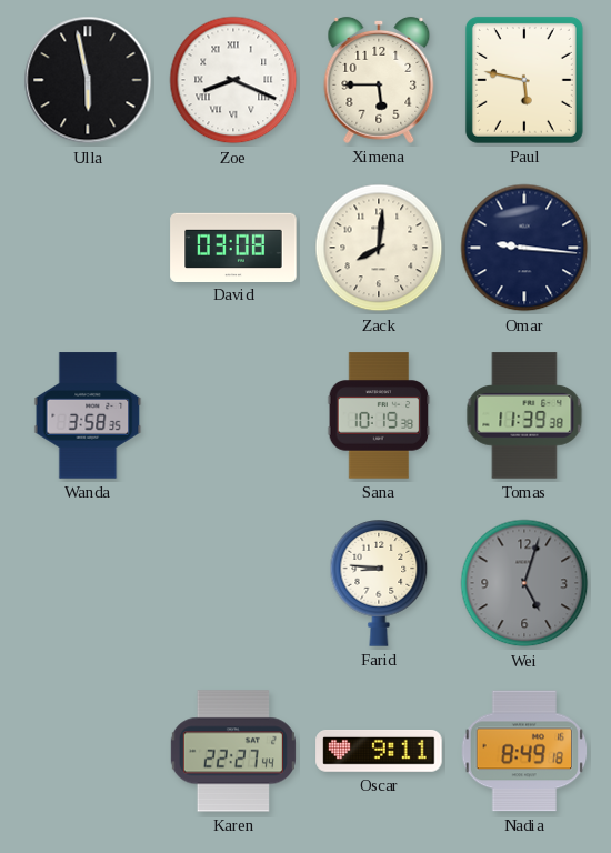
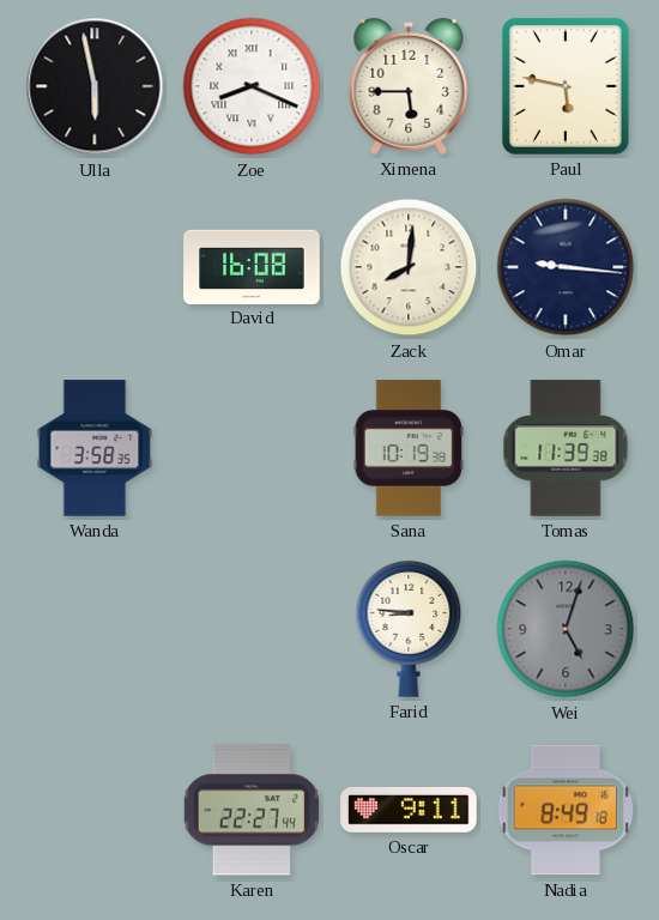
David: 03:08 -> 16:08
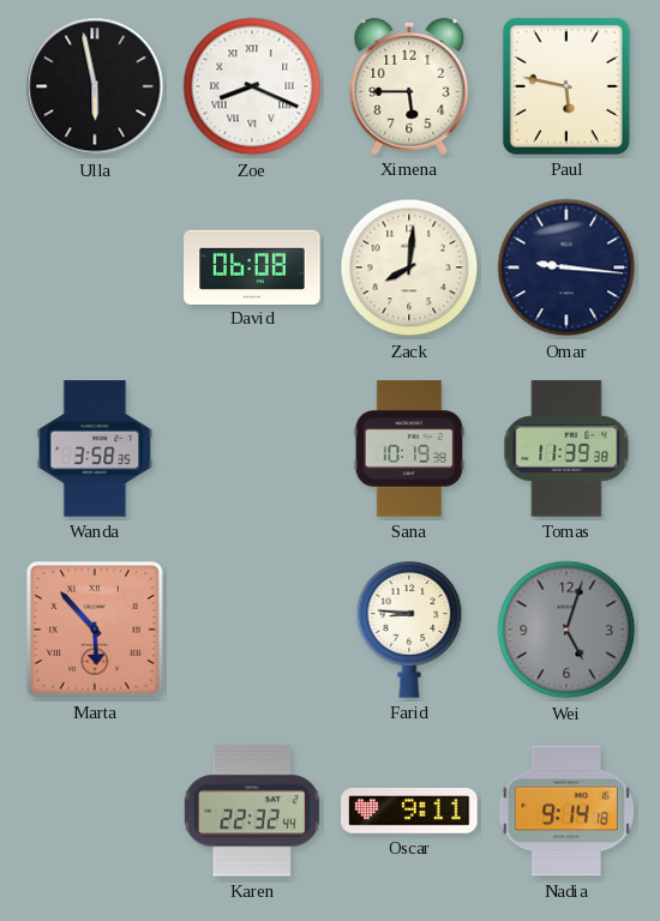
David: 16:08 -> 06:08
Marta: none -> 5:53
Karen: 22:27 -> 22:32
Nadia: 8:49 -> 9:14
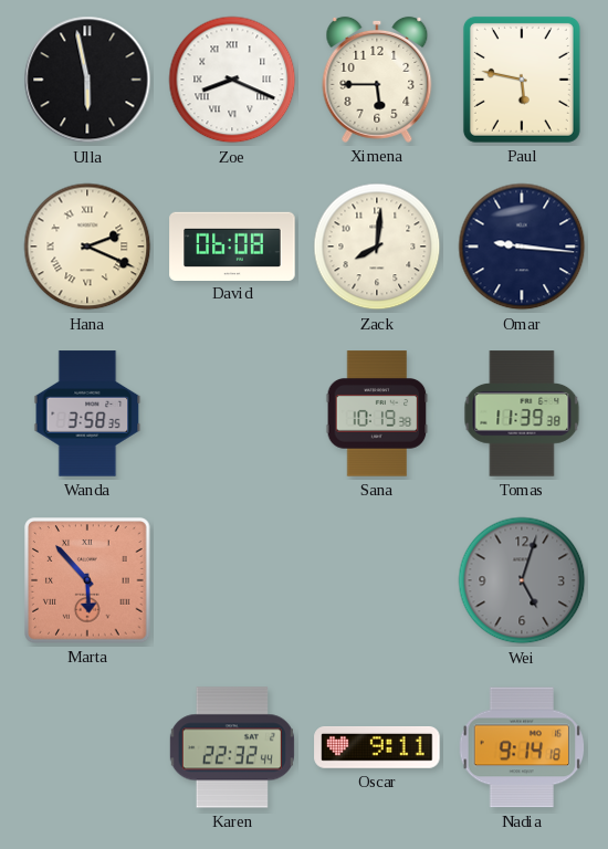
Hana: none -> 2:19
Farid: 8:46 -> none
